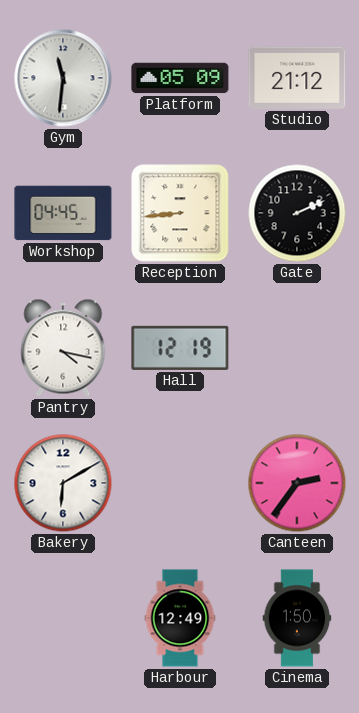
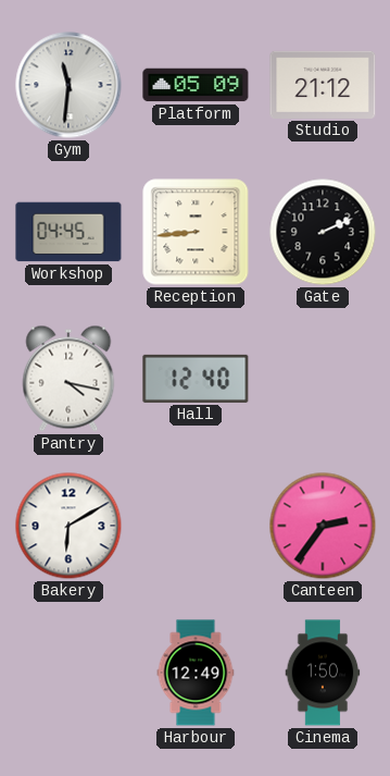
Hall: 12:19 -> 12:40
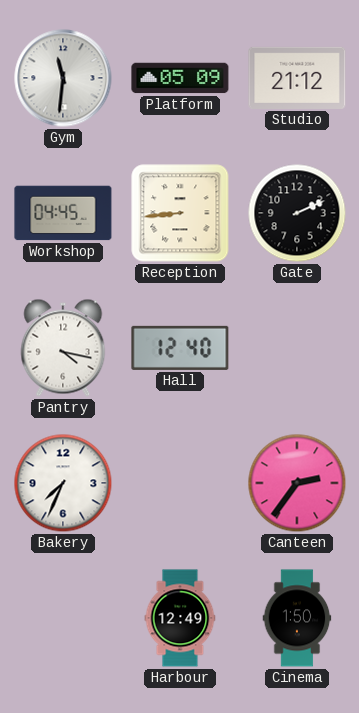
Bakery: 6:10 -> 7:34
